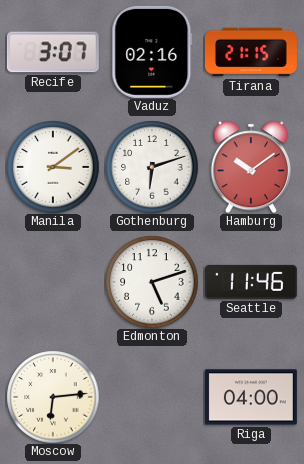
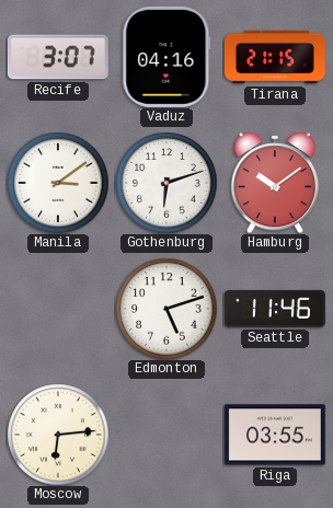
Vaduz: 02:16 -> 04:16
Riga: 04:00 -> 03:55
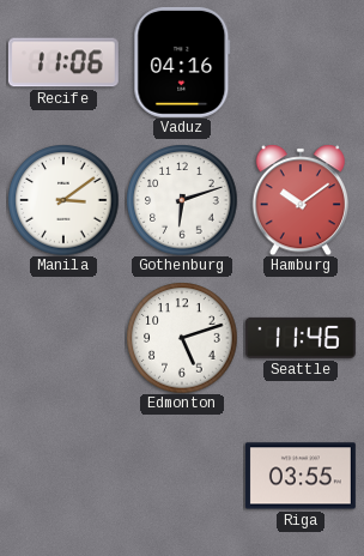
Recife: 3:07 -> 11:06
Tirana: 21:15 -> none
Moscow: 6:14 -> none
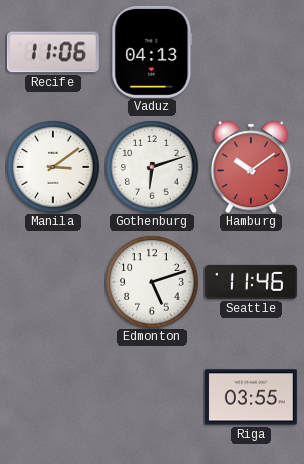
Vaduz: 04:16 -> 04:13
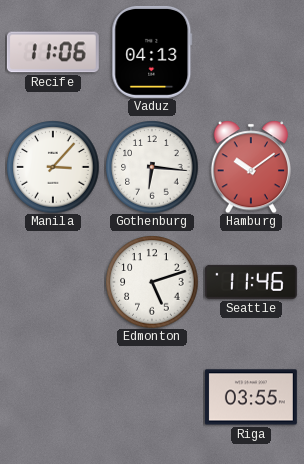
Manila: 3:09 -> 3:07
Gothenburg: 6:12 -> 6:16
